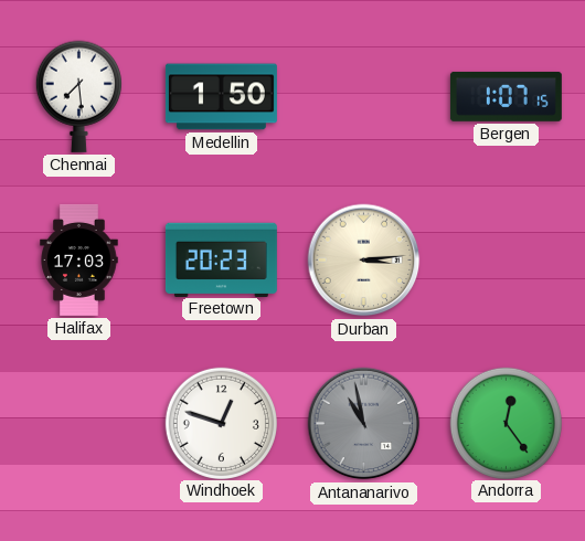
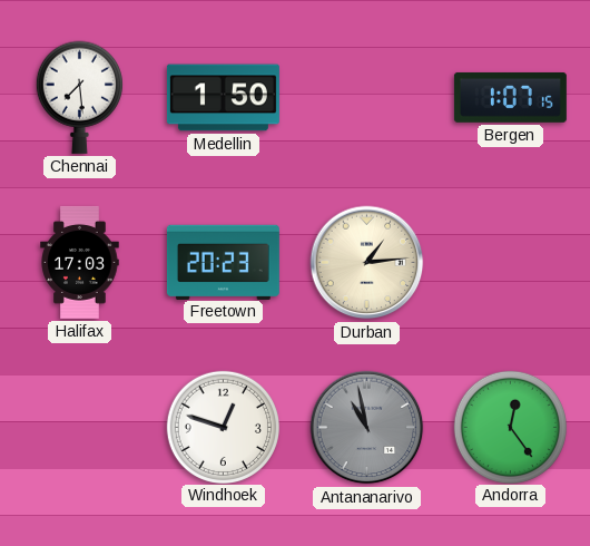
Durban: 3:14 -> 1:14
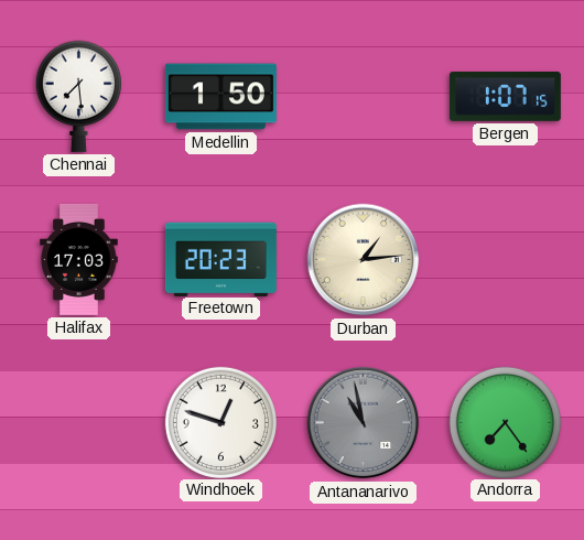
Andorra: 12:24 -> 7:24
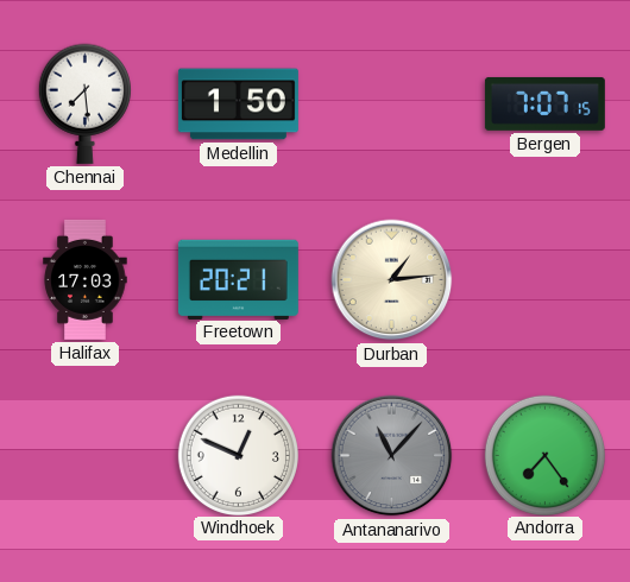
Bergen: 1:07 -> 7:07
Freetown: 20:23 -> 20:21
Windhoek: 12:48 -> 12:49
Antananarivo: 10:58 -> 11:07
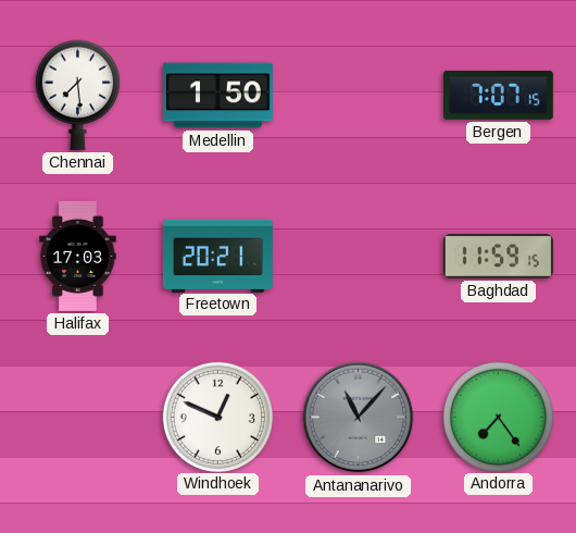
Durban: 1:14 -> none
Baghdad: none -> 11:59
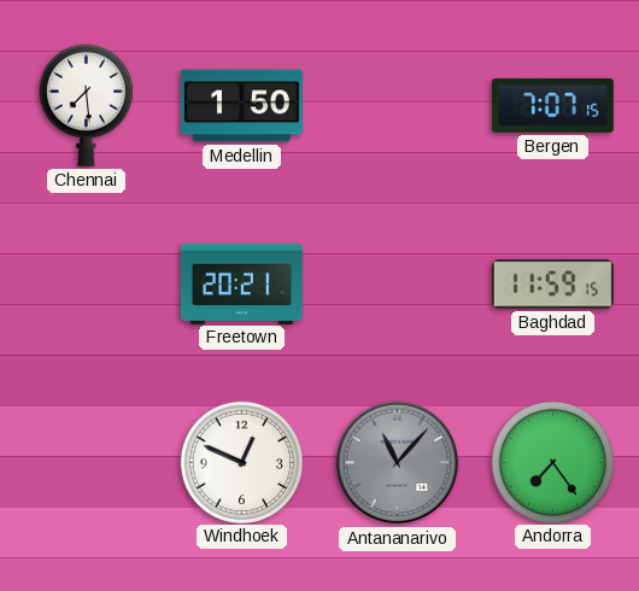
Halifax: 17:03 -> none
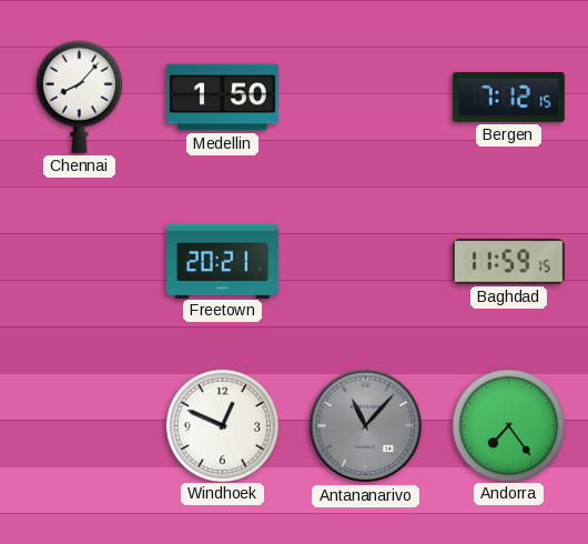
Chennai: 7:29 -> 8:07
Bergen: 7:07 -> 7:12
